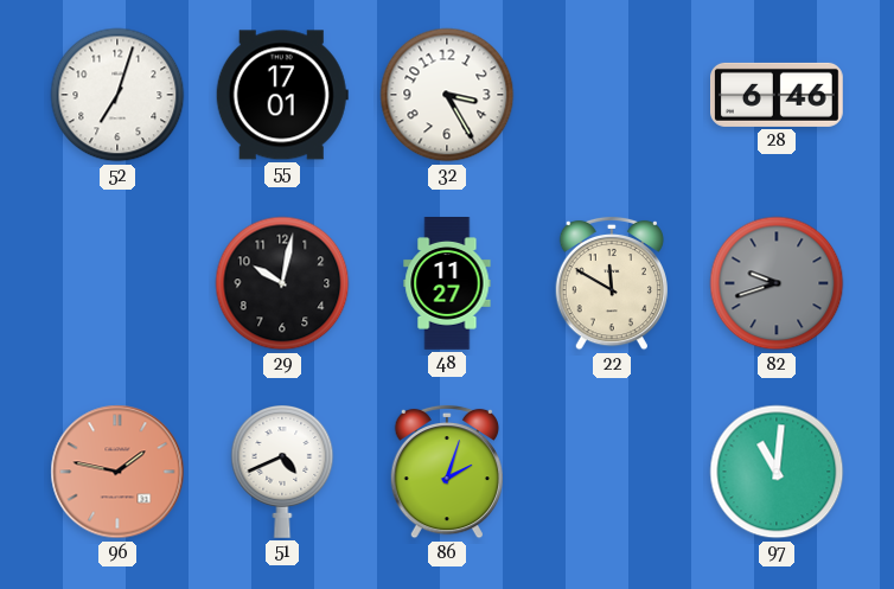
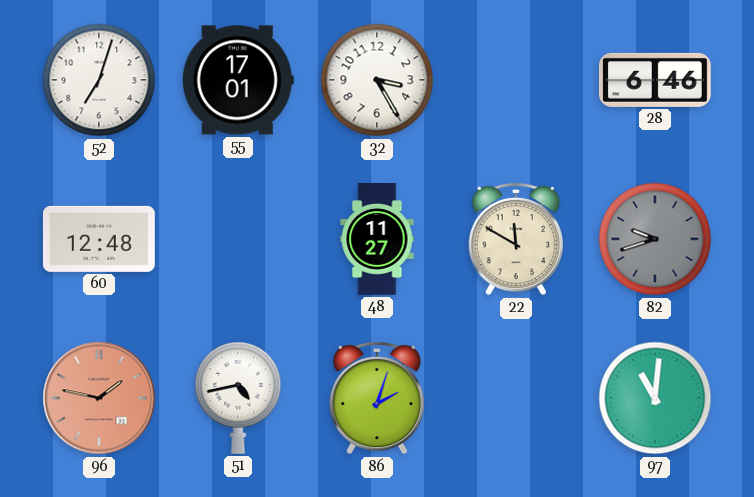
60: none -> 12:48
29: 10:02 -> none
51: 4:41 -> 4:43
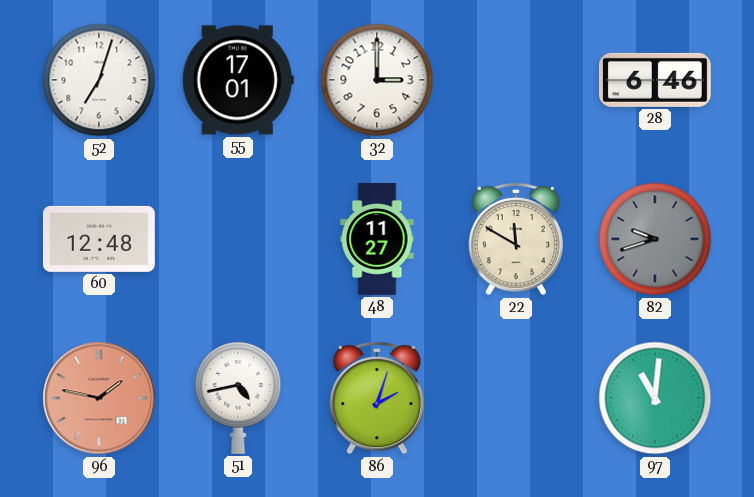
32: 3:25 -> 3:00
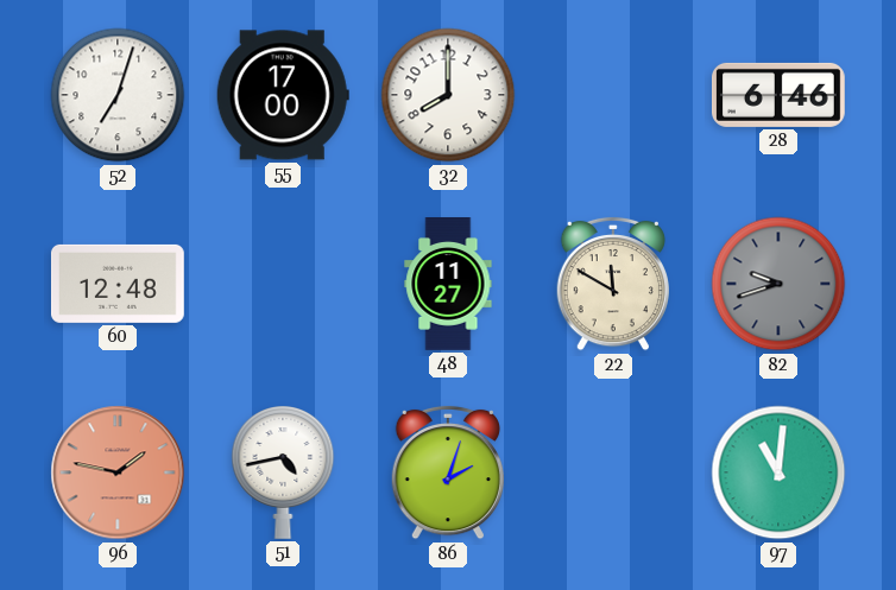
55: 17:01 -> 17:00
32: 3:00 -> 8:00
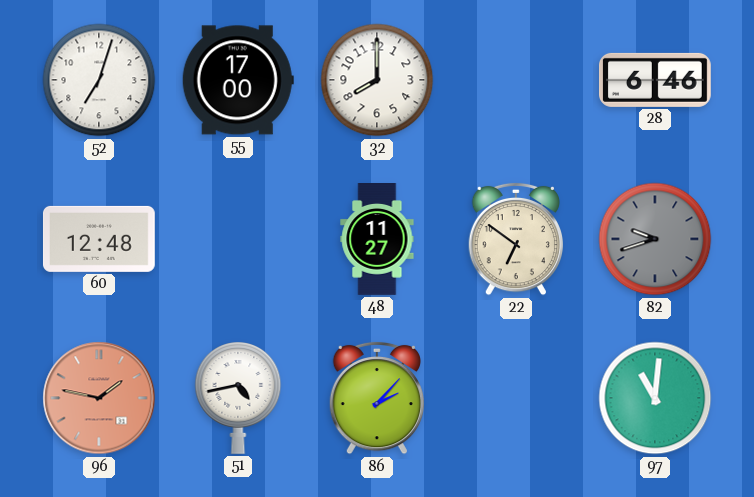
22: 11:50 -> 6:51
86: 2:03 -> 2:07
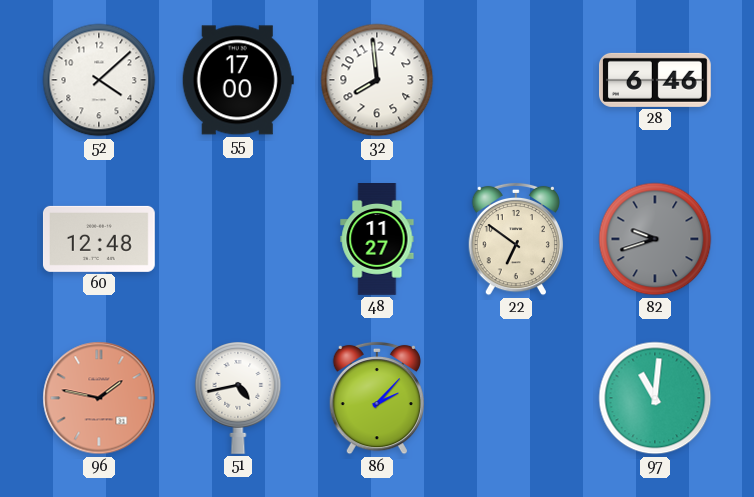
52: 7:03 -> 4:08
32: 8:00 -> 7:59
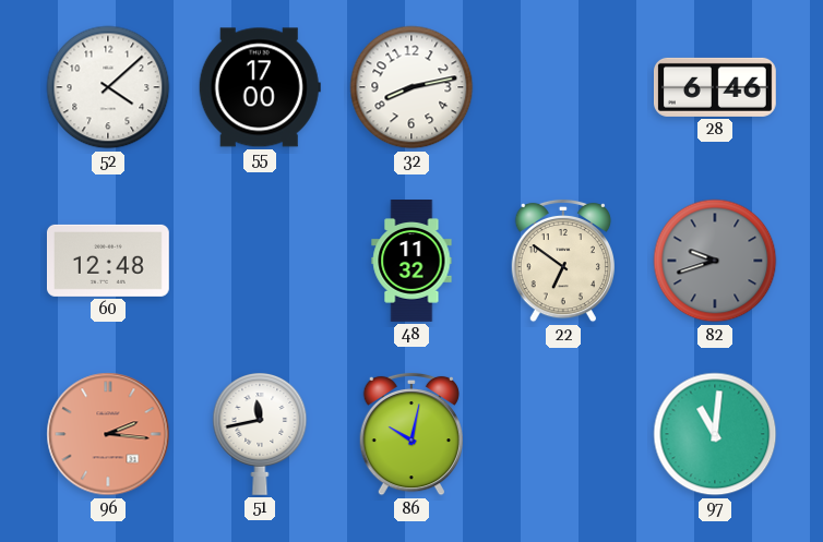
32: 7:59 -> 8:13
48: 11:27 -> 11:32
96: 1:47 -> 2:16
51: 4:43 -> 11:43
86: 2:07 -> 10:02
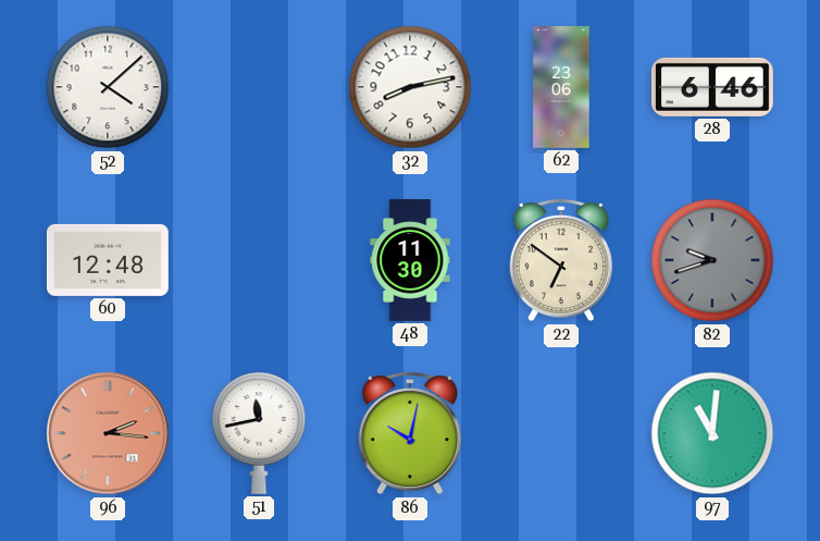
55: 17:00 -> none
62: none -> 23:06
48: 11:32 -> 11:30
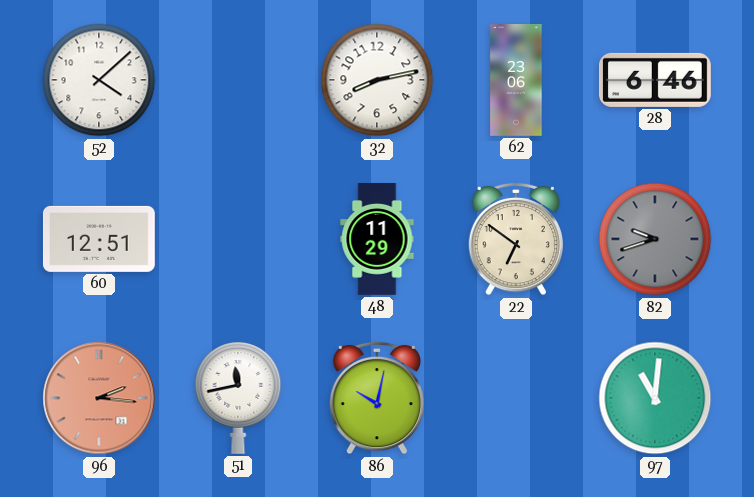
60: 12:48 -> 12:51
48: 11:30 -> 11:29
